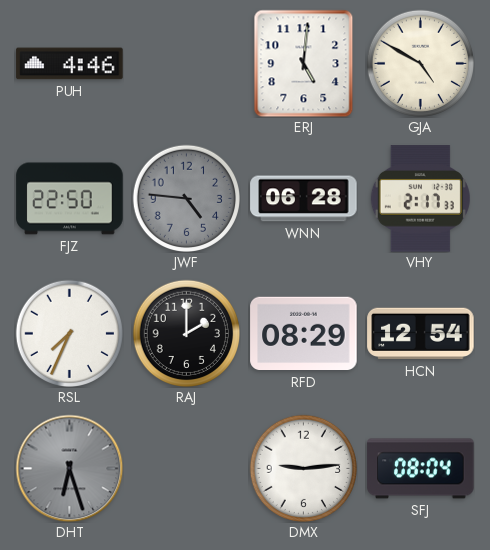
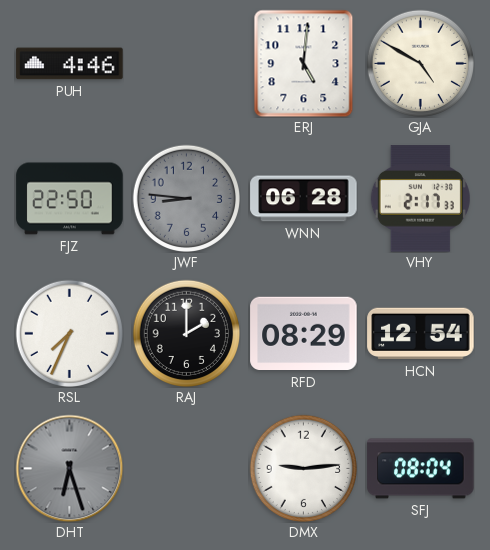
JWF: 4:46 -> 8:46
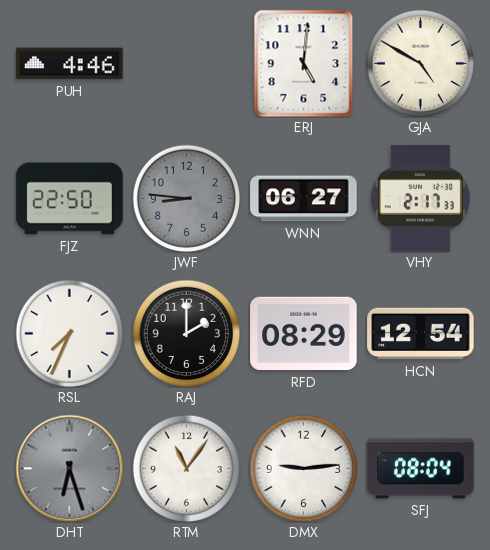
WNN: 06:28 -> 06:27
RTM: none -> 11:06
